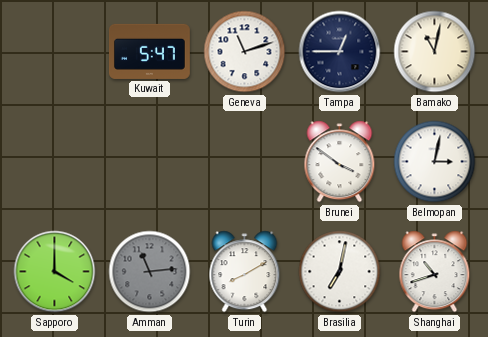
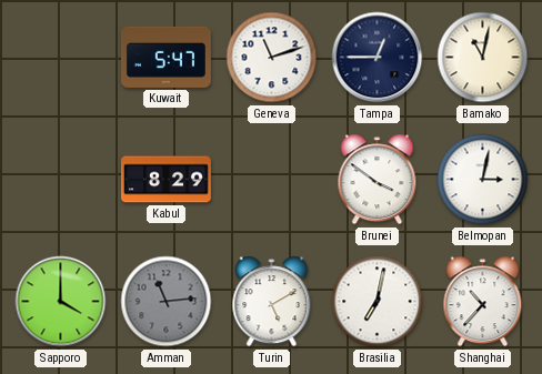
Kabul: none -> 8:29
Turin: 8:10 -> 5:10
Shanghai: 10:42 -> 10:37
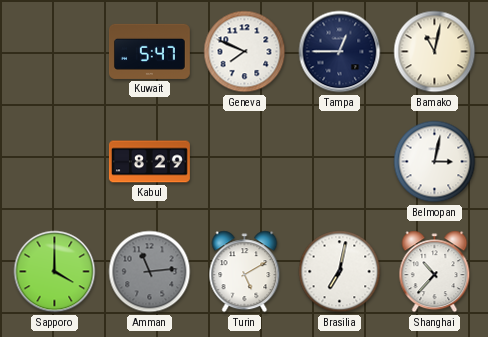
Geneva: 11:12 -> 7:49
Brunei: 3:51 -> none
